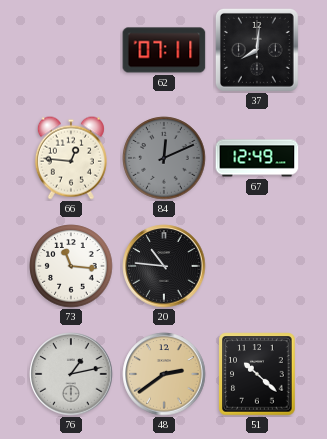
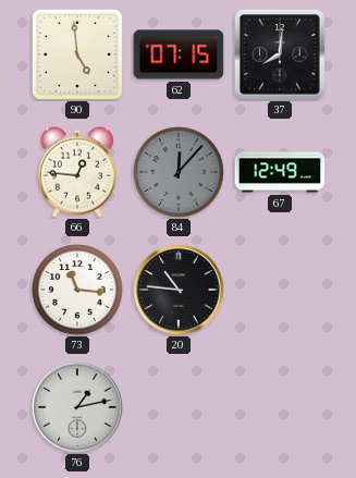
90: none -> 4:59
62: 07:11 -> 07:15
84: 12:11 -> 12:07
48: 2:39 -> none
51: 10:22 -> none
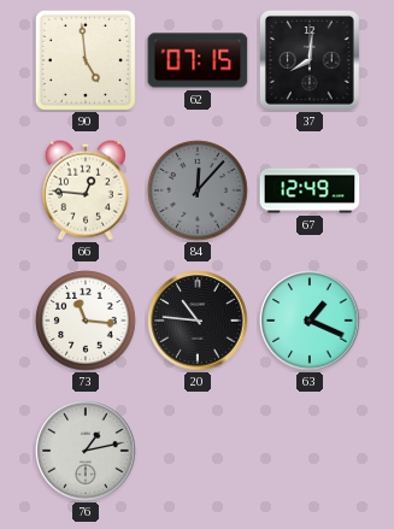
63: none -> 1:19
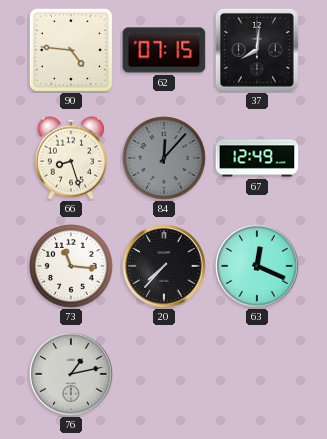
90: 4:59 -> 4:46
66: 12:46 -> 8:27
20: 10:46 -> 7:37
63: 1:19 -> 12:19
